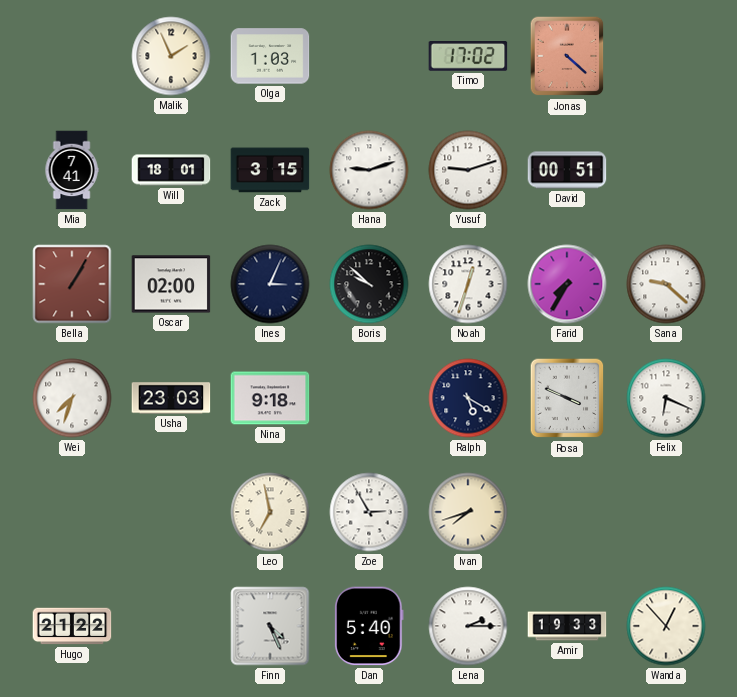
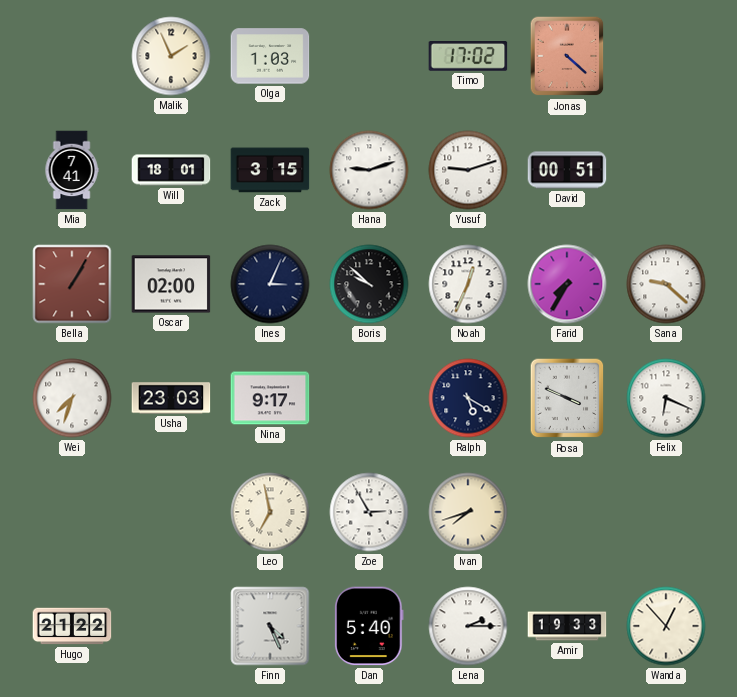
Noah: 12:33 -> 12:34
Nina: 9:18 -> 9:17
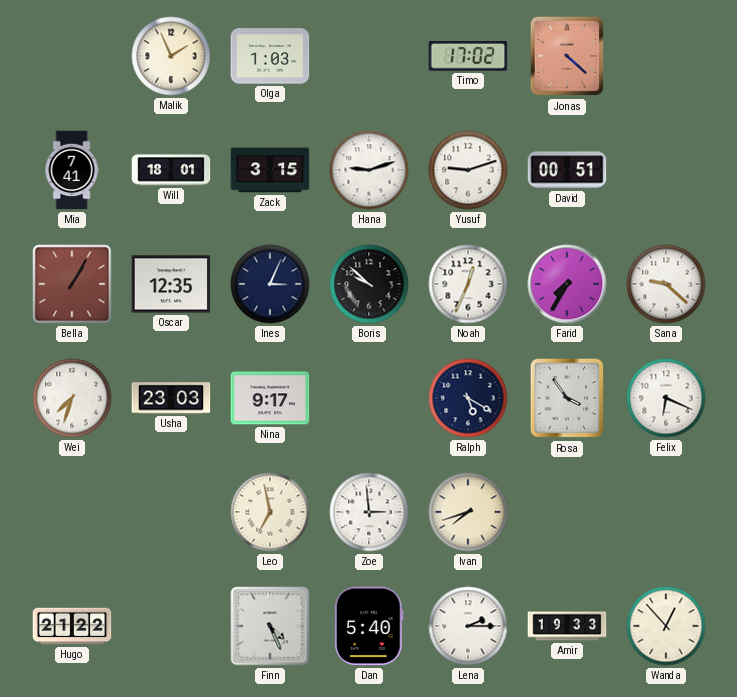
Oscar: 02:00 -> 12:35
Rosa: 3:49 -> 3:54
Zoe: 2:55 -> 2:59
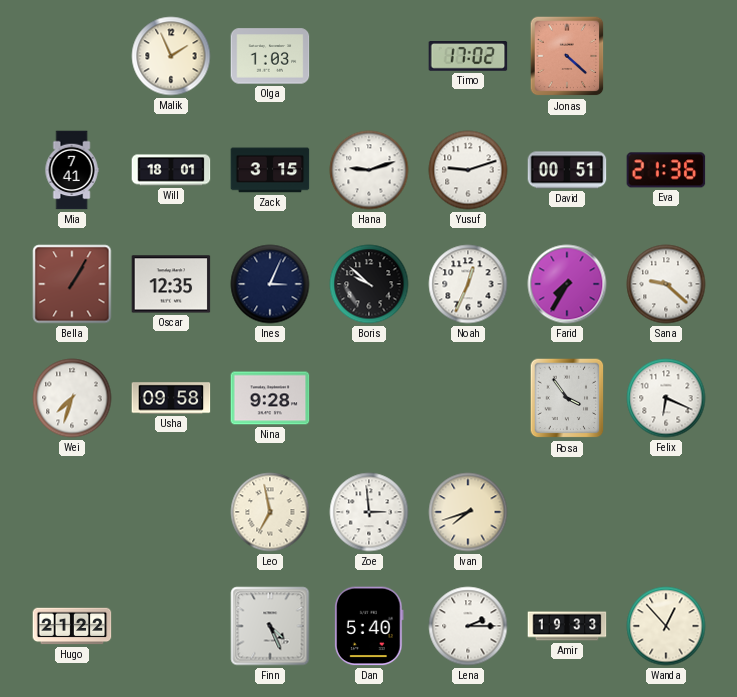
Eva: none -> 21:36
Usha: 23:03 -> 09:58
Nina: 9:17 -> 9:28
Ralph: 5:20 -> none
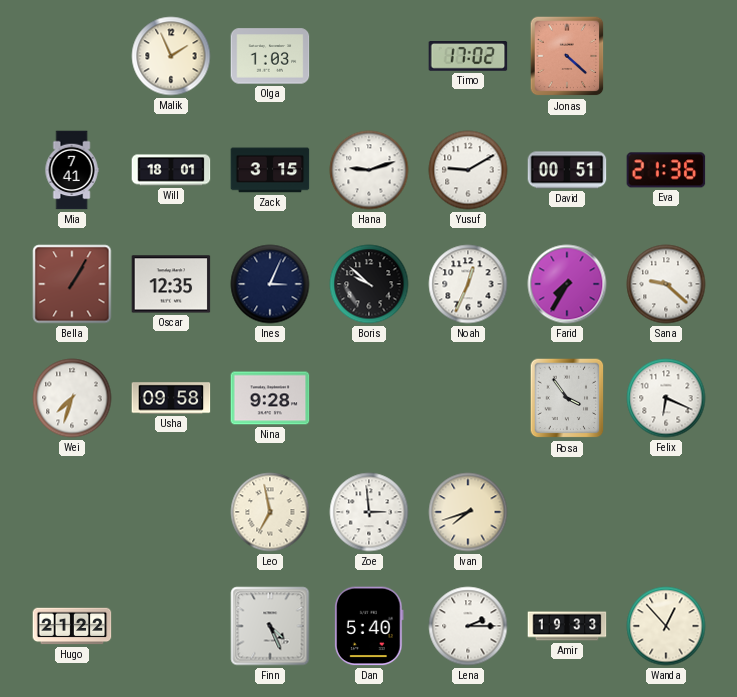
Yusuf: 9:12 -> 9:10
